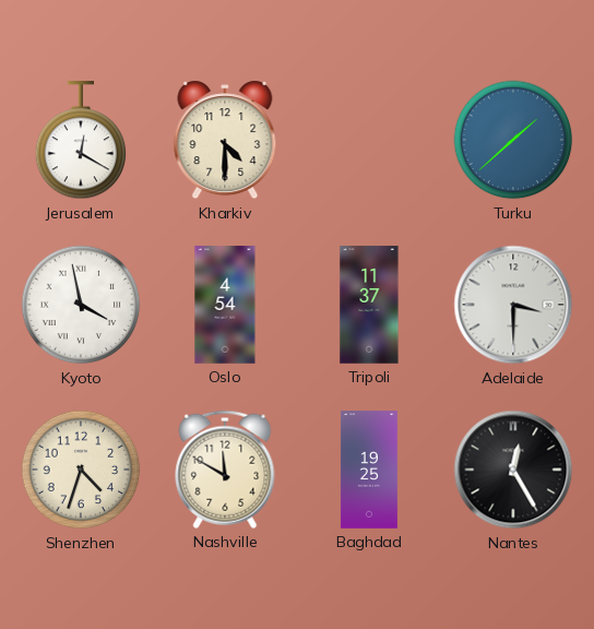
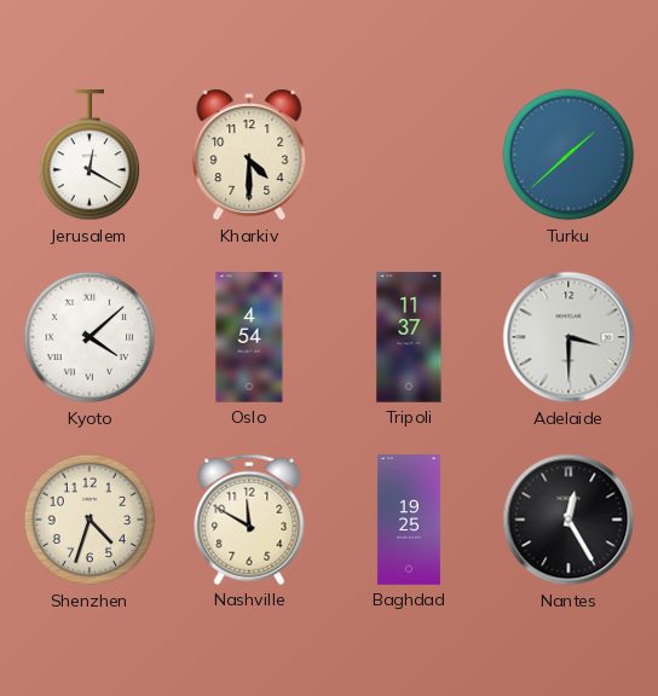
Kyoto: 3:58 -> 4:08
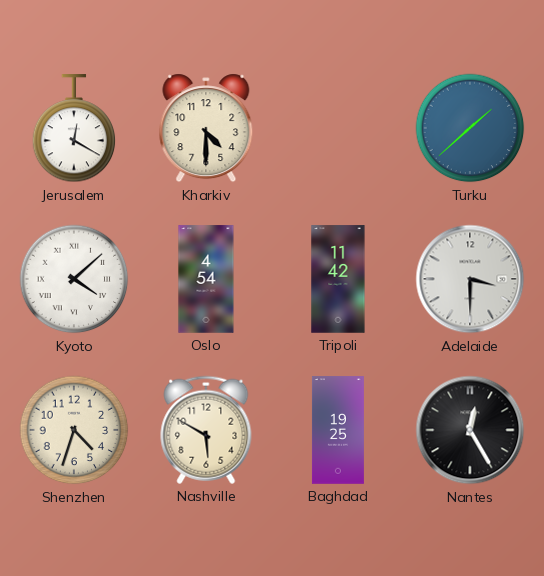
Tripoli: 11:37 -> 11:42
Nashville: 11:50 -> 5:50
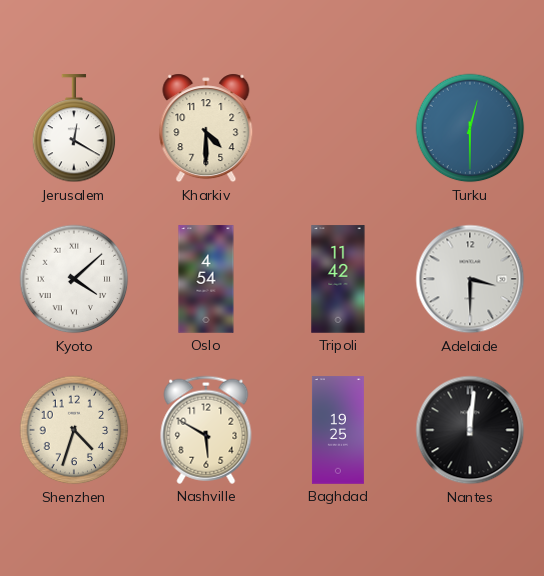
Turku: 1:38 -> 12:30
Nantes: 12:25 -> 12:01
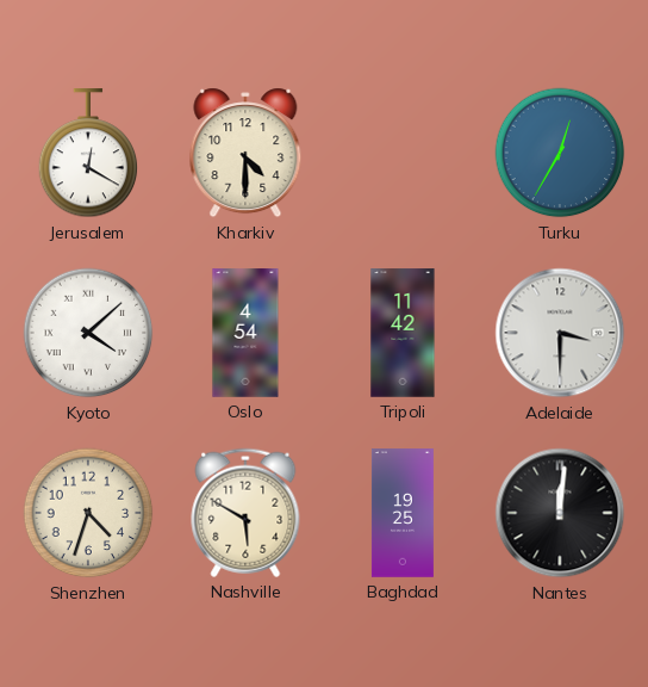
Turku: 12:30 -> 12:35
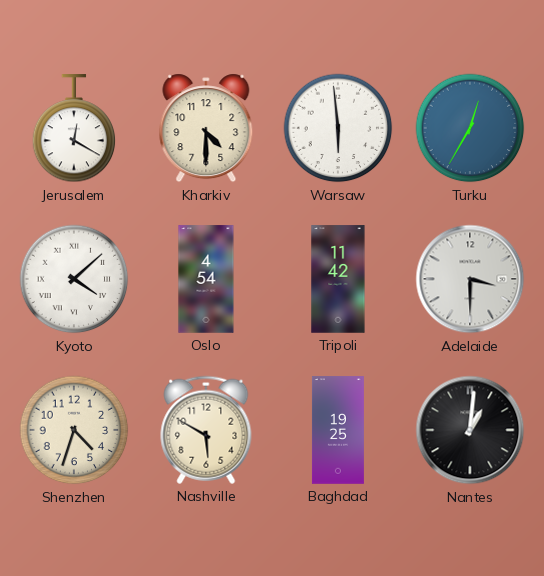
Warsaw: none -> 5:59
Nantes: 12:01 -> 1:01
